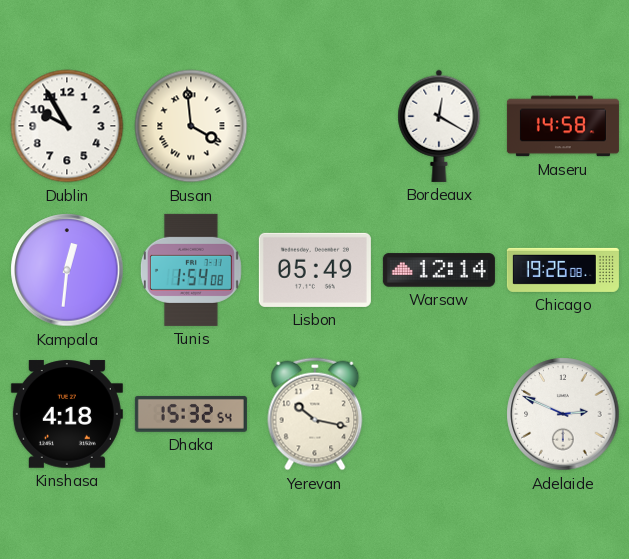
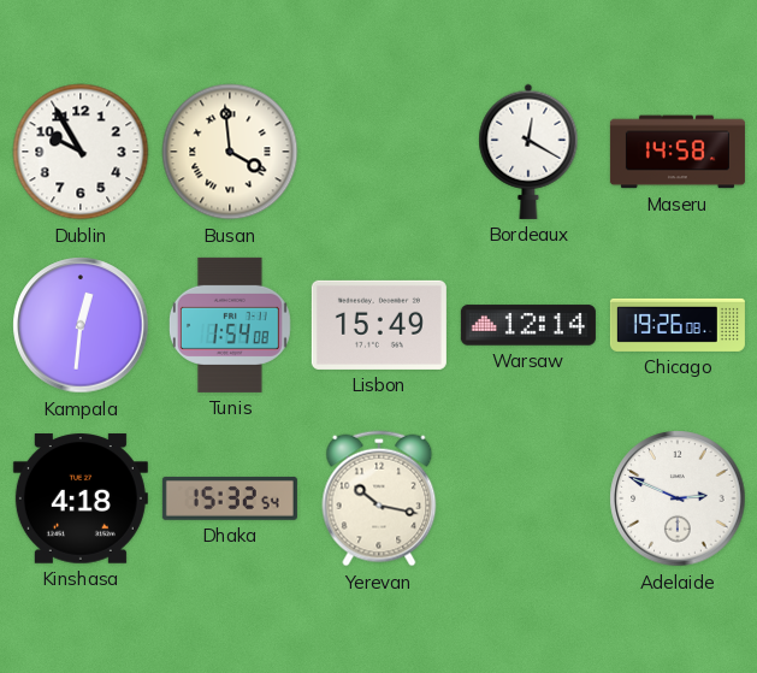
Lisbon: 05:49 -> 15:49
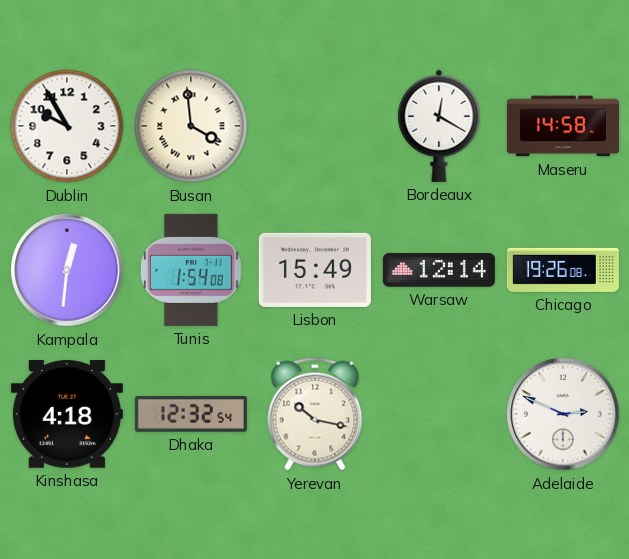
Dhaka: 15:32 -> 12:32
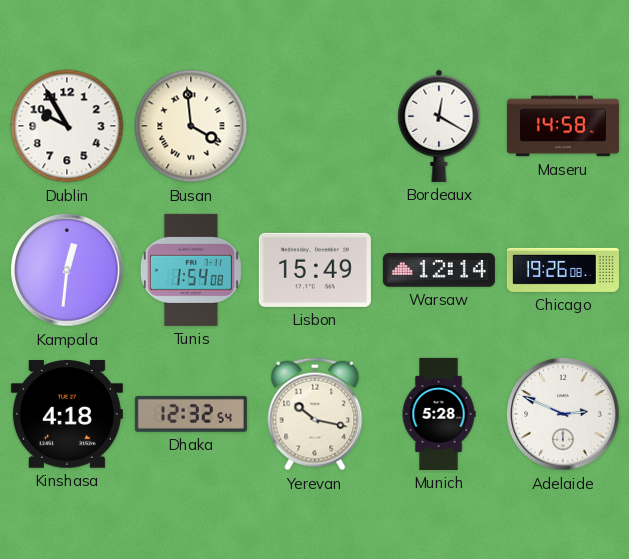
Munich: none -> 5:28
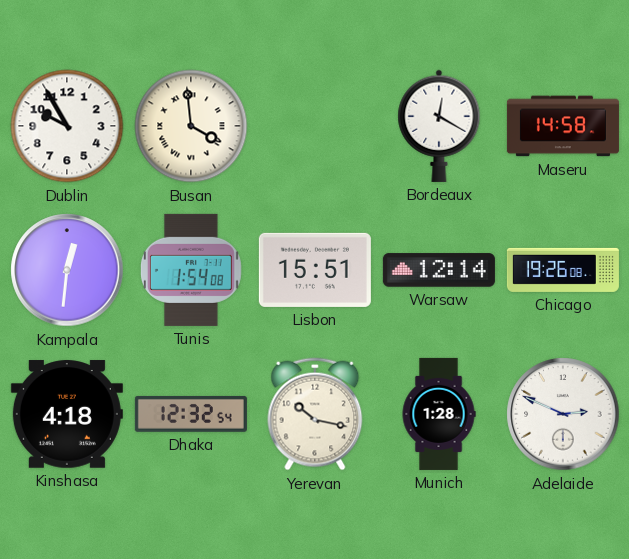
Lisbon: 15:49 -> 15:51
Munich: 5:28 -> 1:28
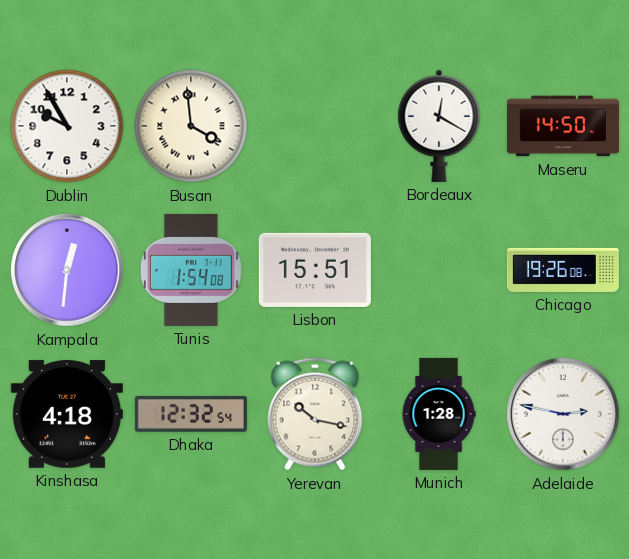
Maseru: 14:58 -> 14:50
Warsaw: 12:14 -> none
Adelaide: 2:49 -> 2:47
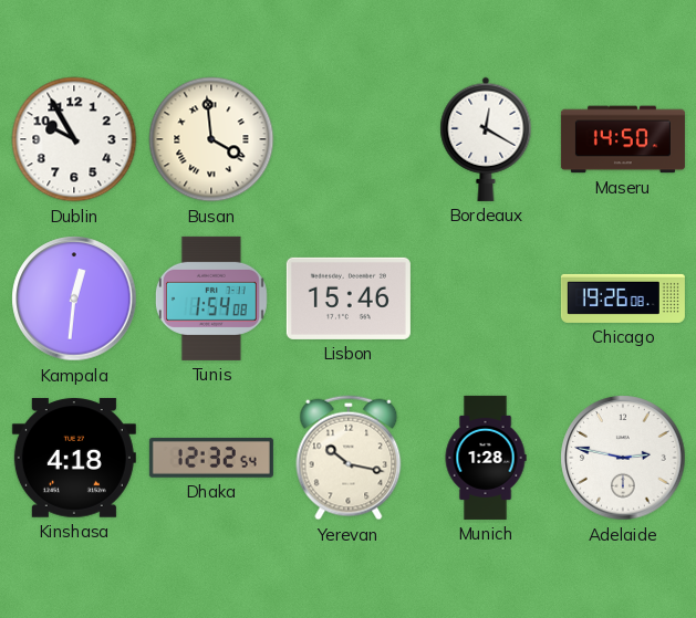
Lisbon: 15:51 -> 15:46
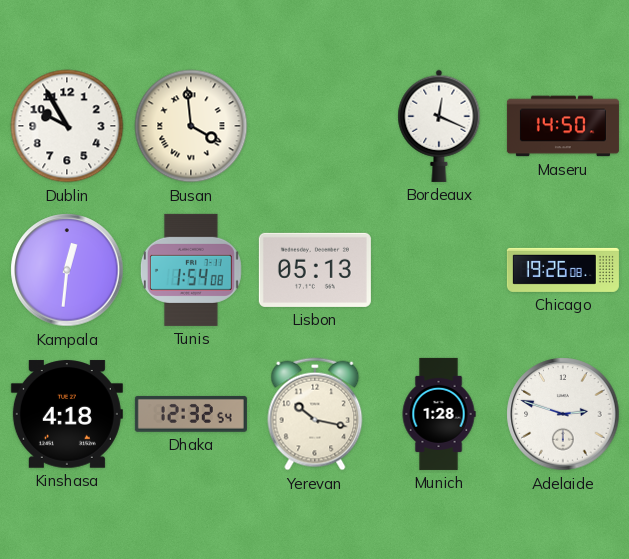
Bordeaux: 12:20 -> 12:19
Lisbon: 15:46 -> 05:13
Adelaide: 2:47 -> 2:48
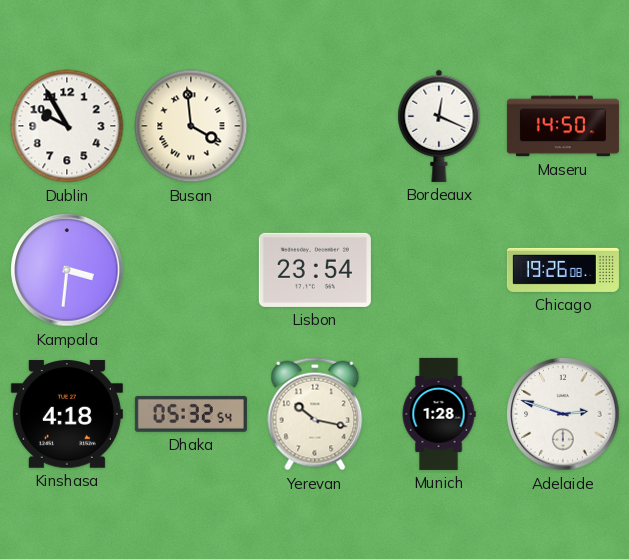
Kampala: 12:31 -> 3:31
Tunis: 1:54 -> none
Lisbon: 05:13 -> 23:54
Dhaka: 12:32 -> 05:32
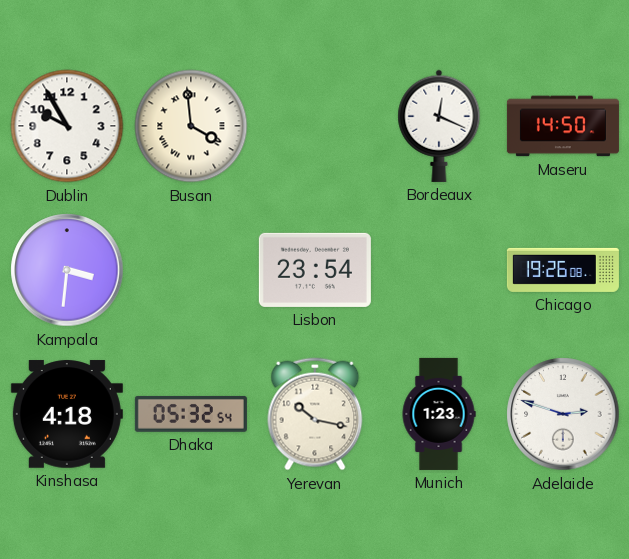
Munich: 1:28 -> 1:23
